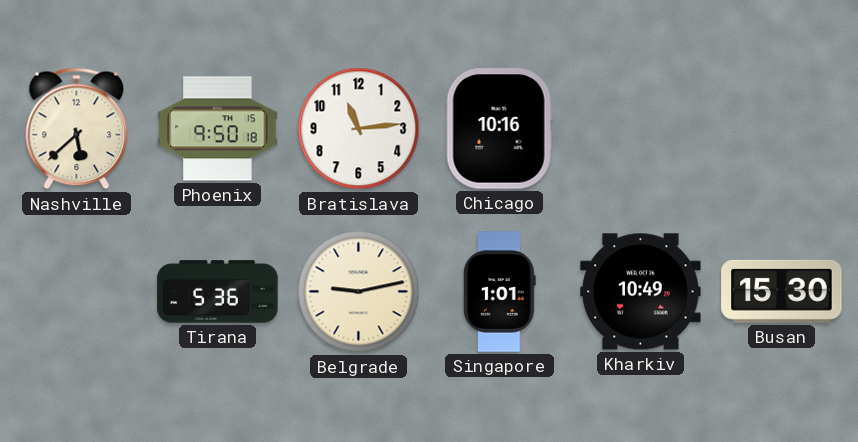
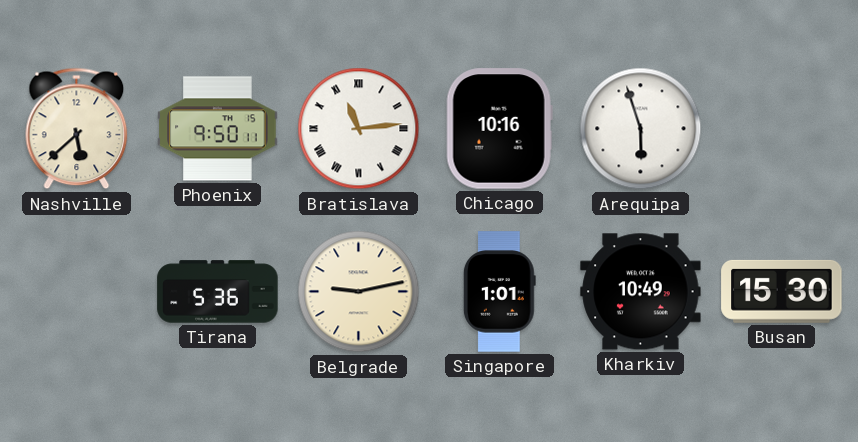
Phoenix: 9:50:18 -> 9:50:11
Bratislava numerals: Arabic -> Roman
Arequipa: none -> 5:57
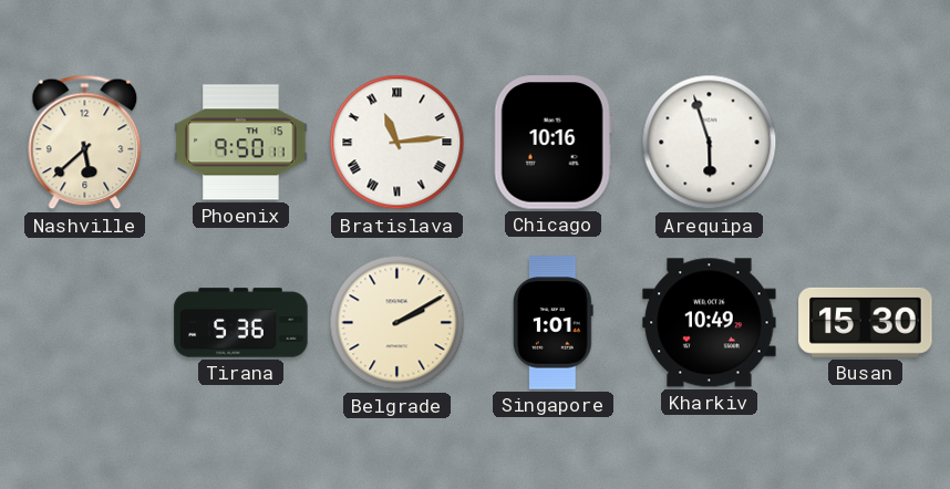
Belgrade: 9:13 -> 2:10
